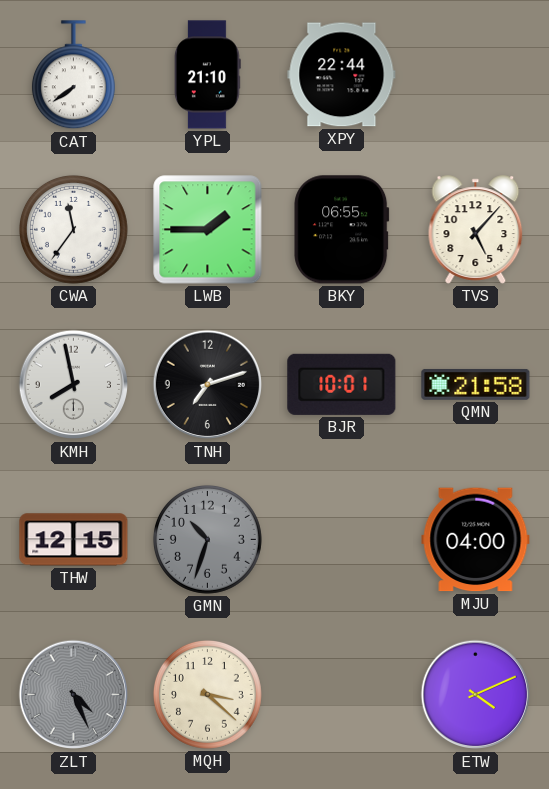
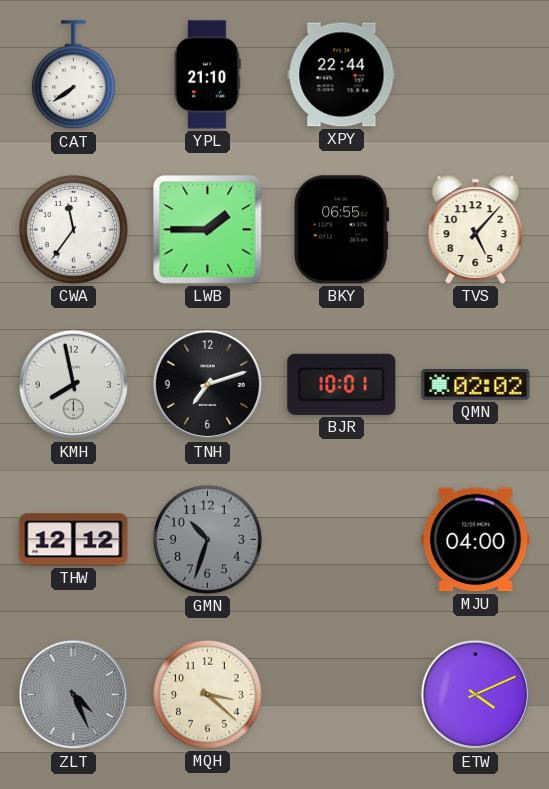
QMN: 21:58 -> 02:02
THW: 12:15 -> 12:12
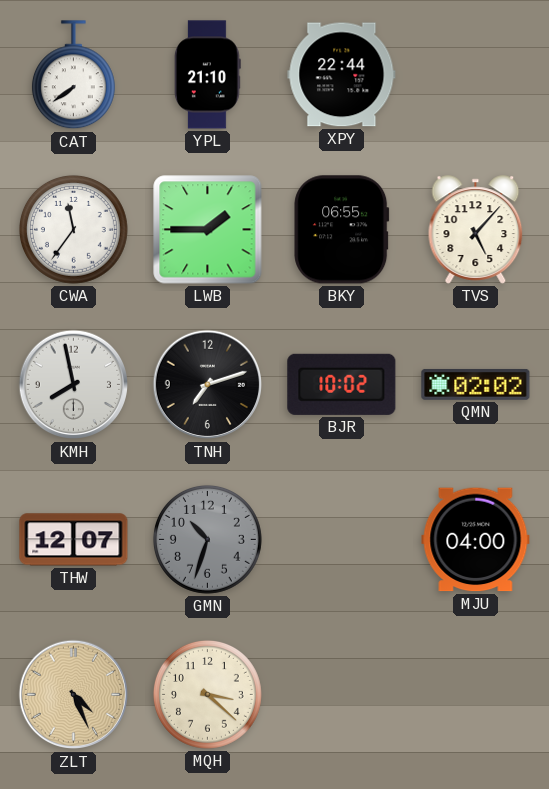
BJR: 10:01 -> 10:02
THW: 12:12 -> 12:07
ZLT dial: grey -> champagne
ETW: 4:11 -> none
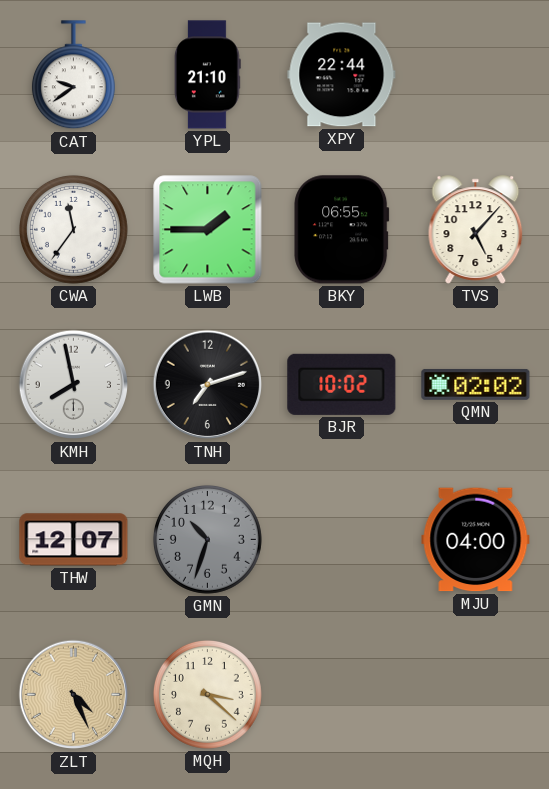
CAT: 7:39 -> 9:39
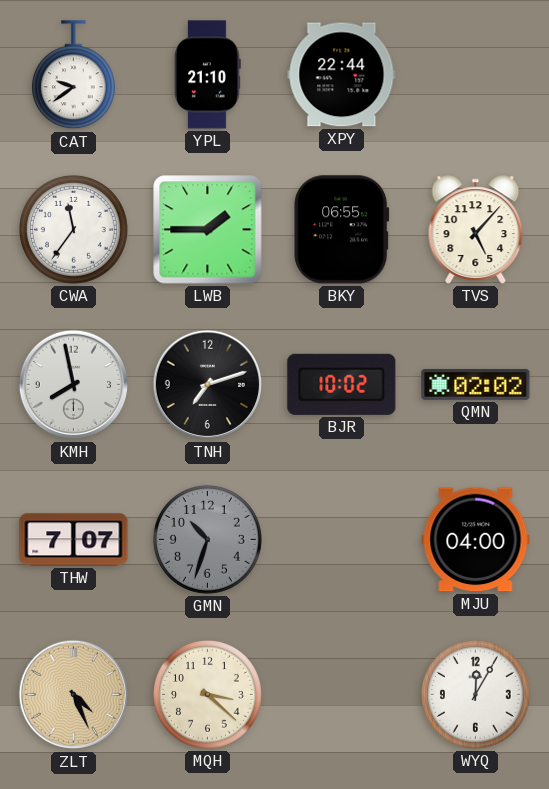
THW: 12:07 -> 7:07
WYQ: none -> 12:05
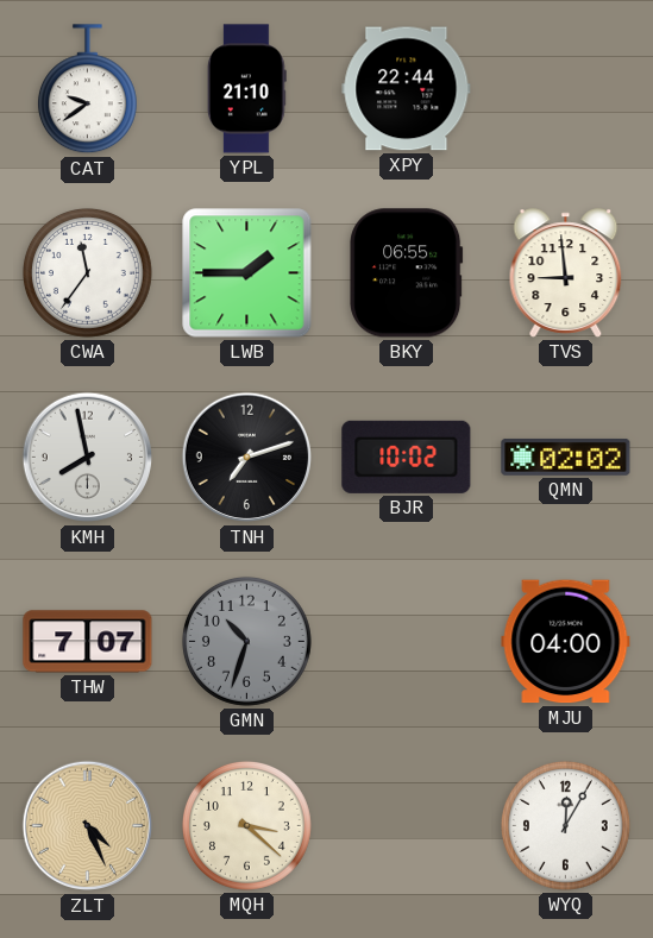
TVS: 5:07 -> 8:59
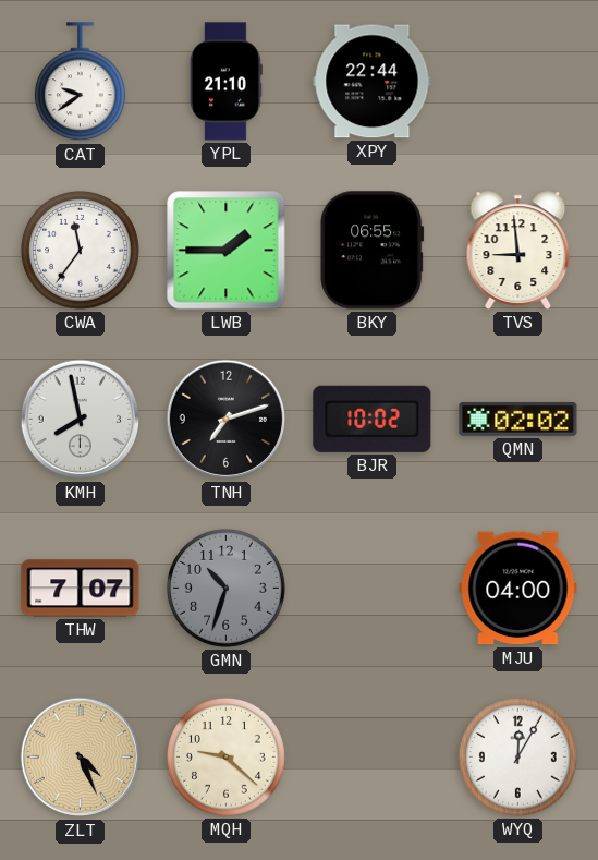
MQH: 3:22 -> 9:22
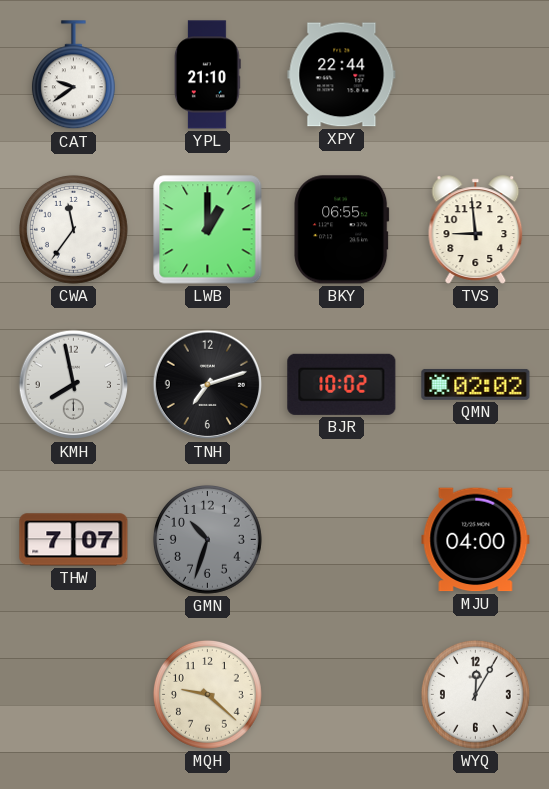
LWB: 1:45 -> 1:00
ZLT: 4:26 -> none
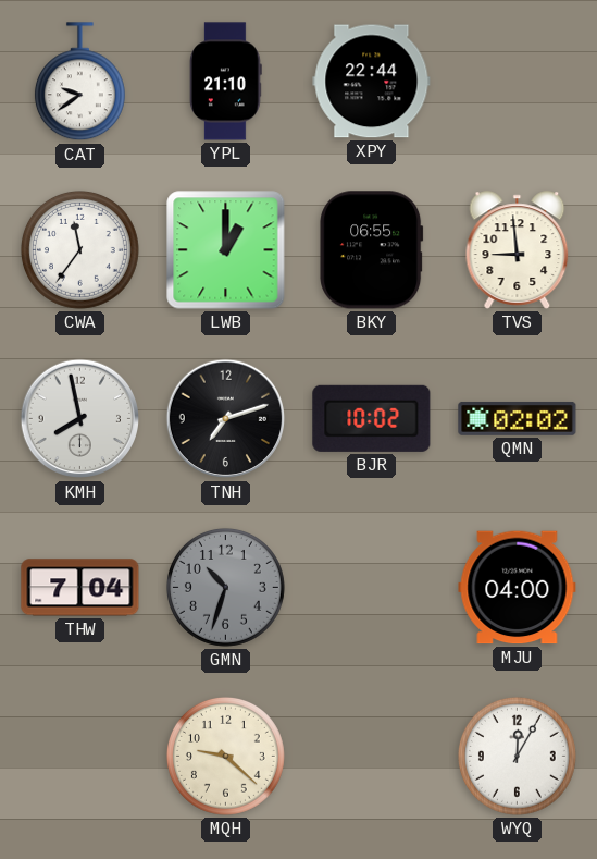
THW: 7:07 -> 7:04
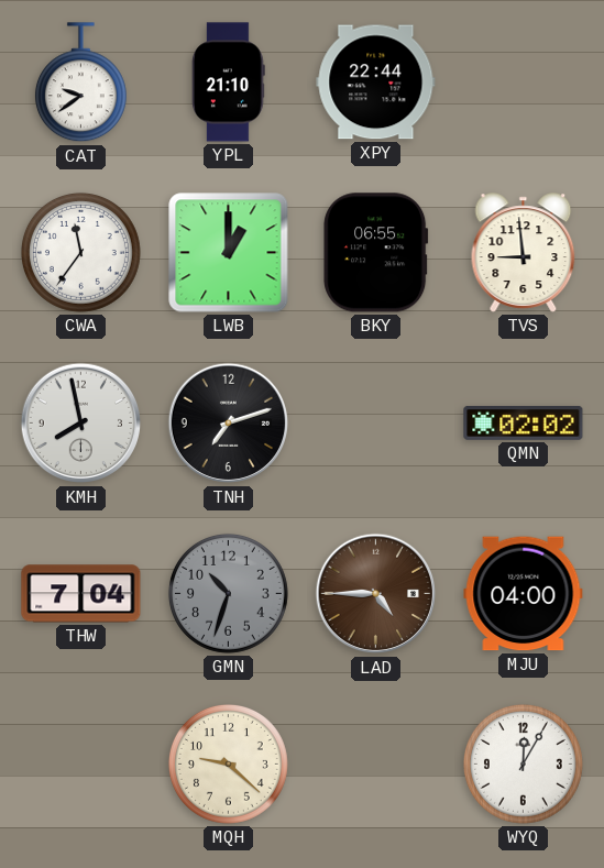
BJR: 10:02 -> none
LAD: none -> 4:45
